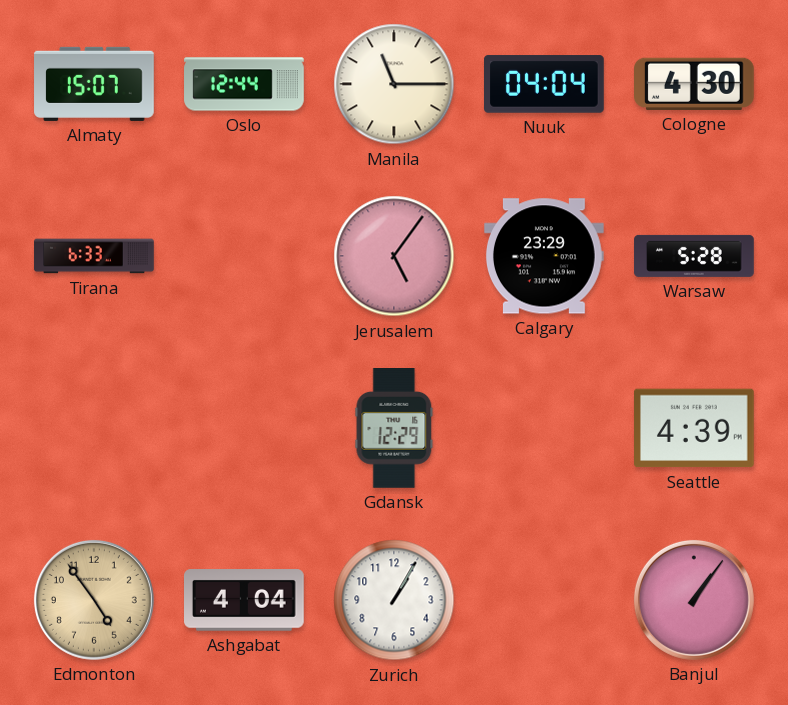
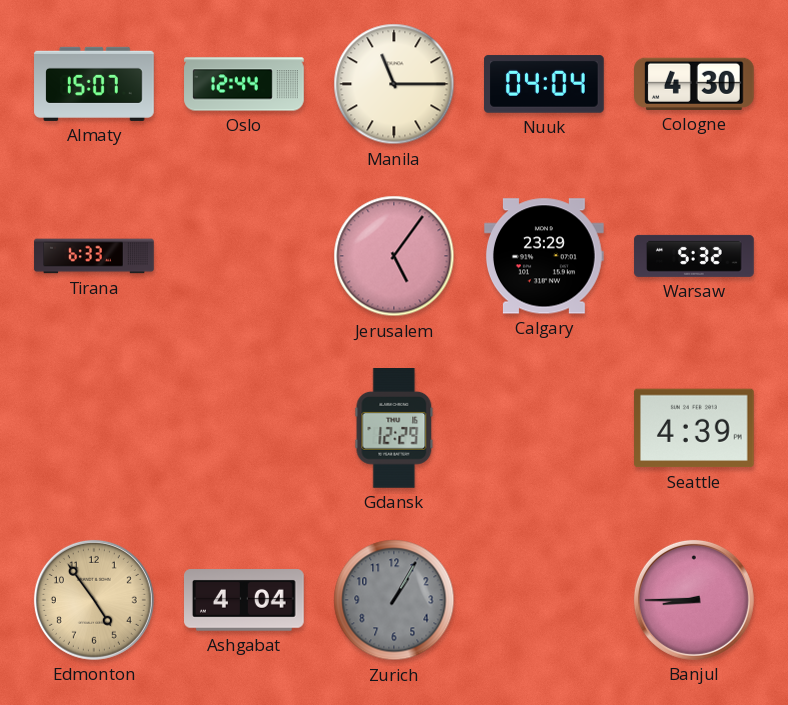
Warsaw: 5:28 -> 5:32
Zurich dial: white -> grey
Banjul: 1:06 -> 8:45
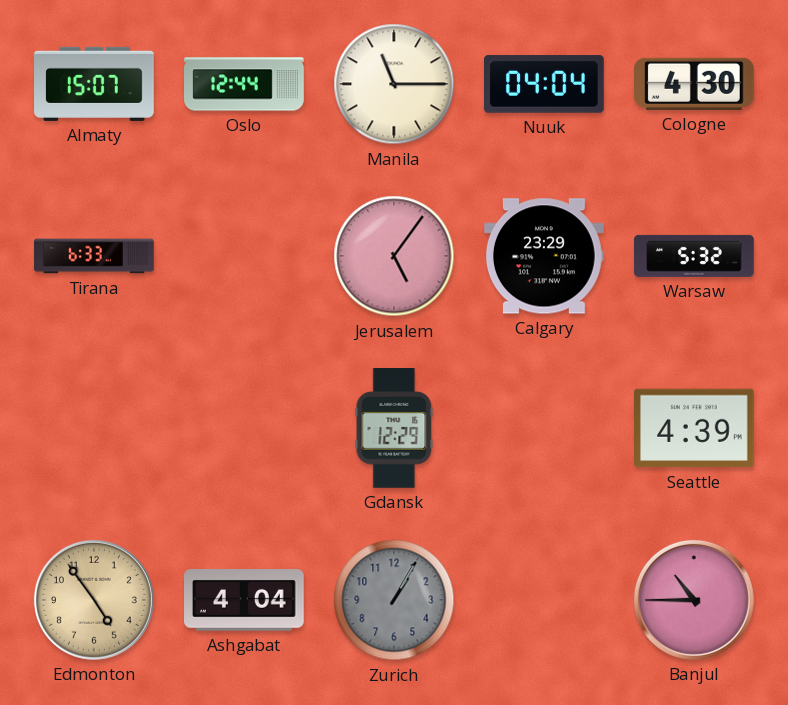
Banjul: 8:45 -> 10:45
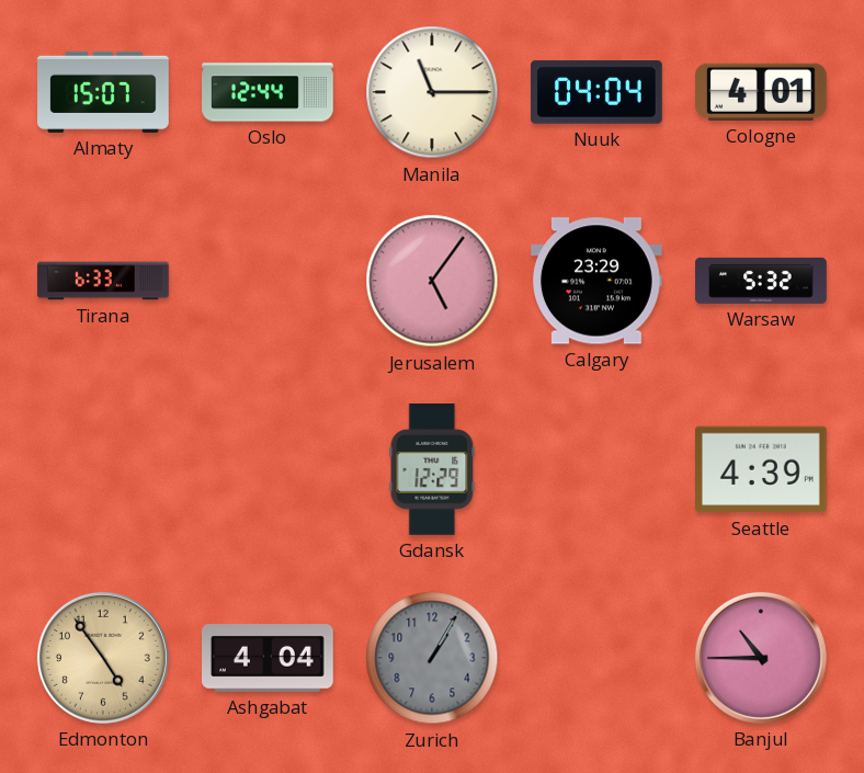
Cologne: 4:30 -> 4:01
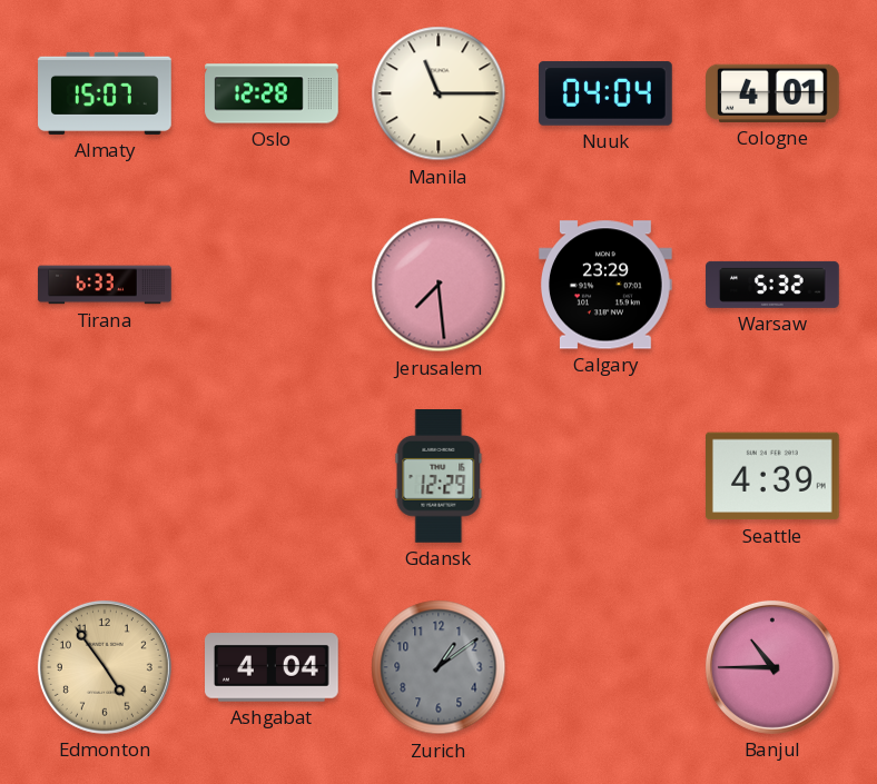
Oslo: 12:44 -> 12:28
Jerusalem: 5:06 -> 7:29
Zurich: 1:05 -> 1:09
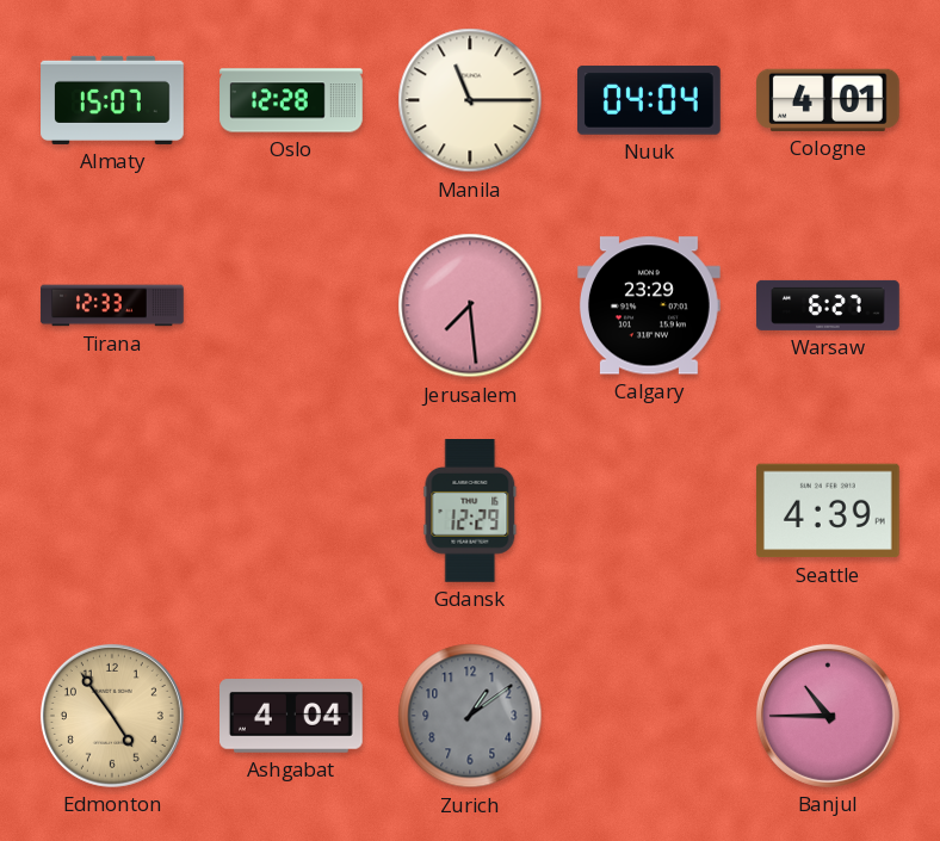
Tirana: 6:33 -> 12:33
Warsaw: 5:32 -> 6:27
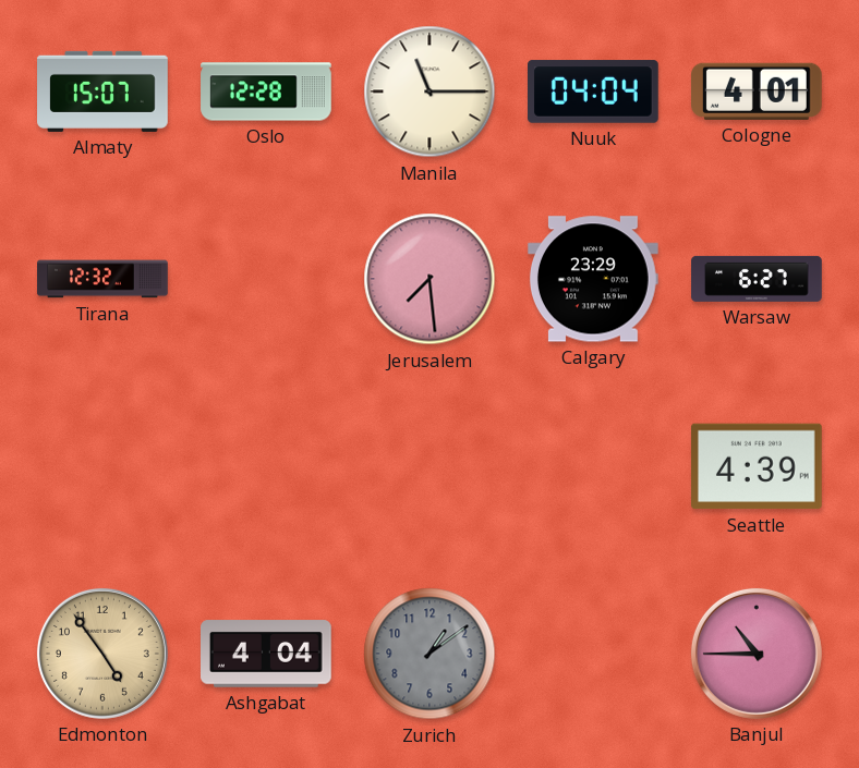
Tirana: 12:33 -> 12:32
Gdansk: 12:29 -> none
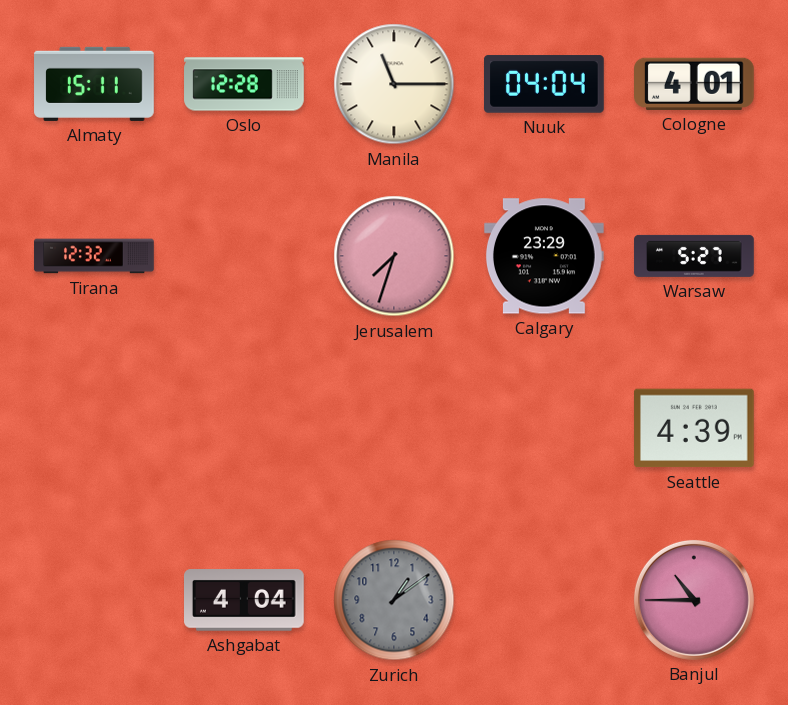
Almaty: 15:07 -> 15:11
Jerusalem: 7:29 -> 7:33
Warsaw: 6:27 -> 5:27
Edmonton: 4:54 -> none
